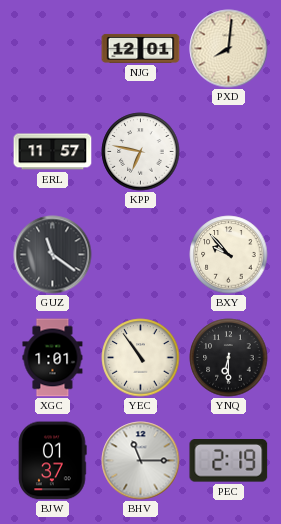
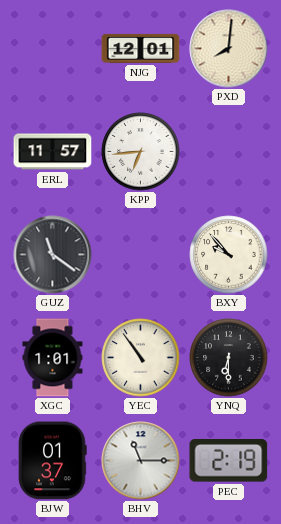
KPP: 6:47 -> 6:44
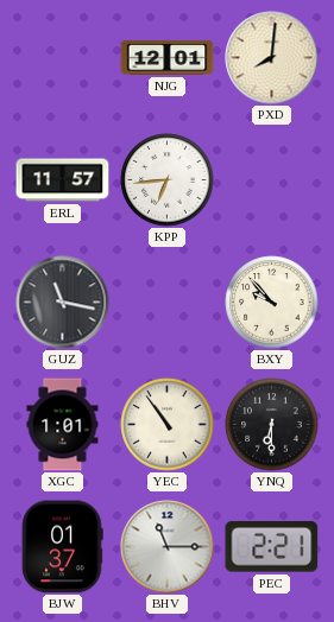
GUZ: 11:21 -> 11:17
PEC: 2:19 -> 2:21
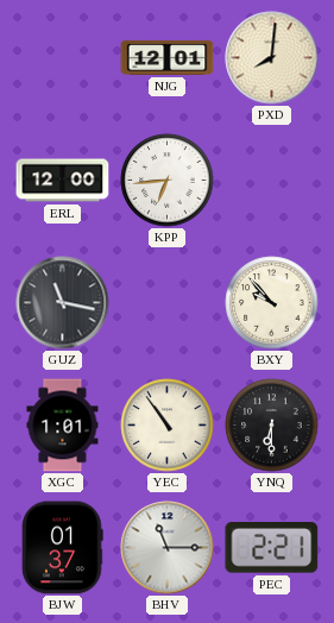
ERL: 11:57 -> 12:00
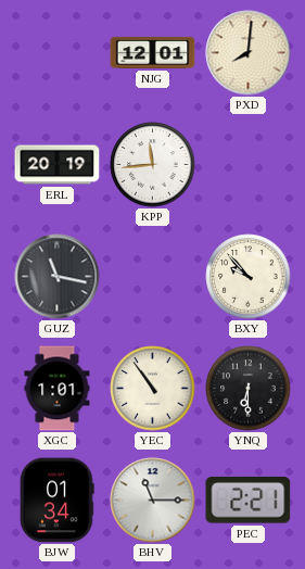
ERL: 12:00 -> 20:19
KPP: 6:44 -> 11:44
BJW: 01:37 -> 01:34
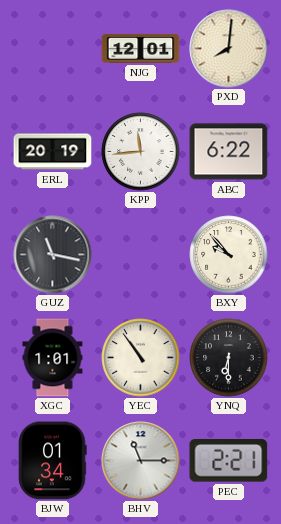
ABC: none -> 6:22
